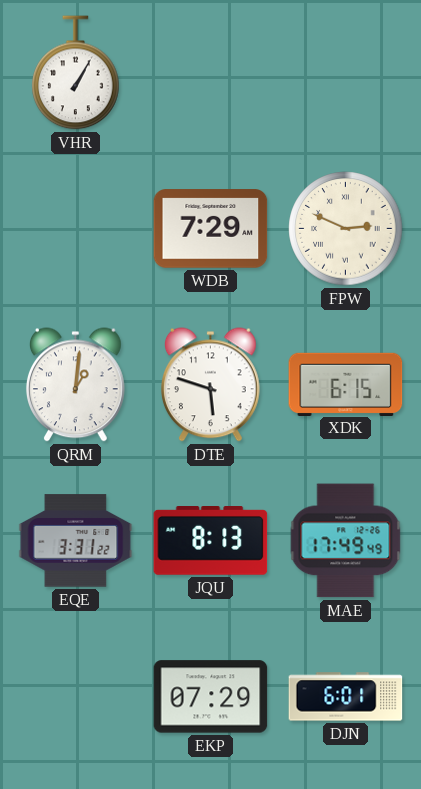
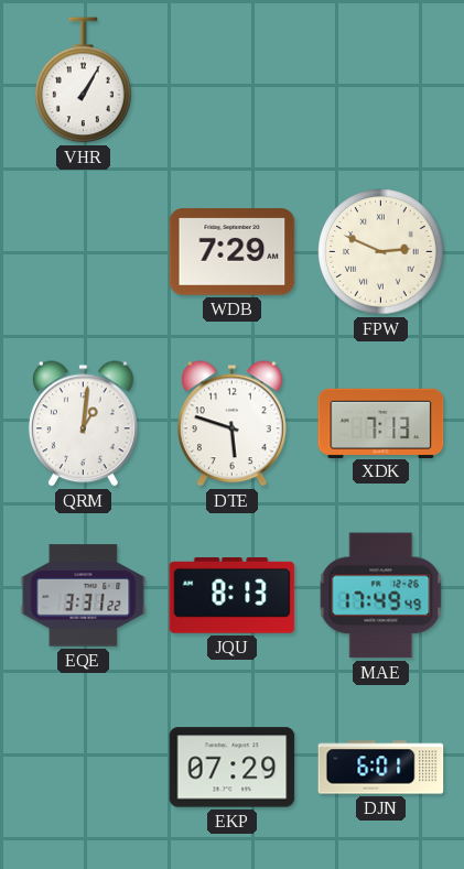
XDK: 6:15 -> 7:13
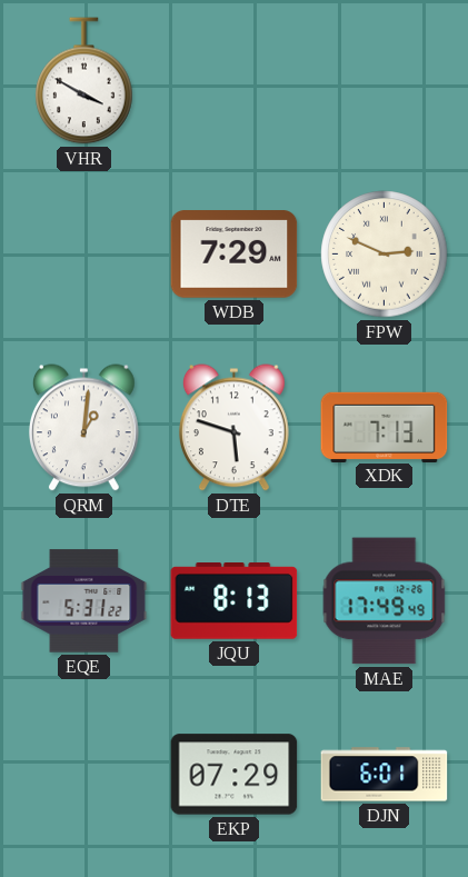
VHR: 1:05 -> 3:50
EQE: 3:31 -> 5:31
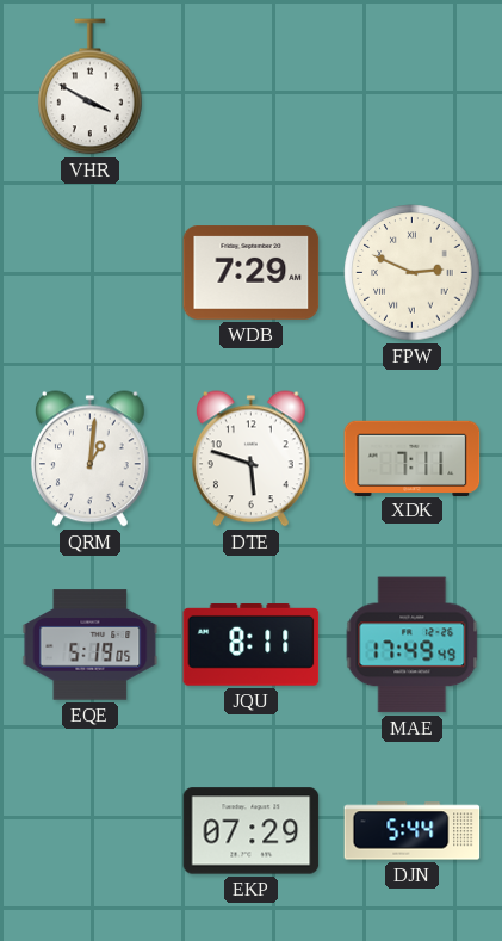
XDK: 7:13 -> 7:11
EQE: 5:31 -> 5:19
JQU: 8:13 -> 8:11
DJN: 6:01 -> 5:44
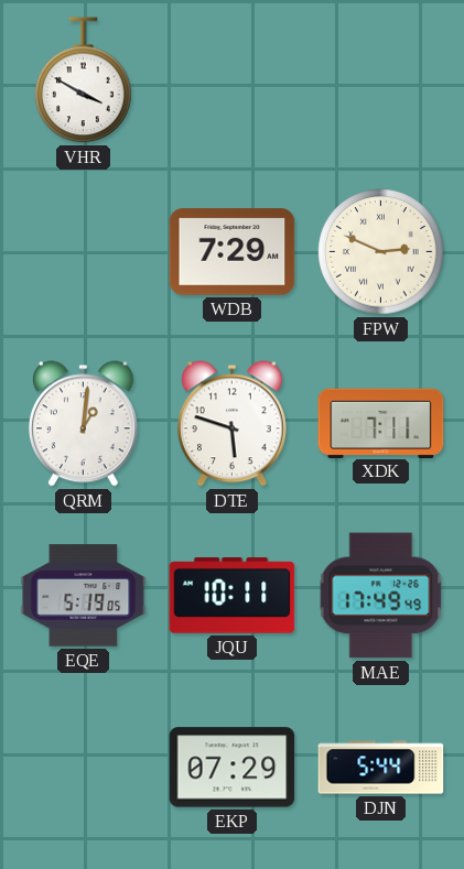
JQU: 8:11 -> 10:11
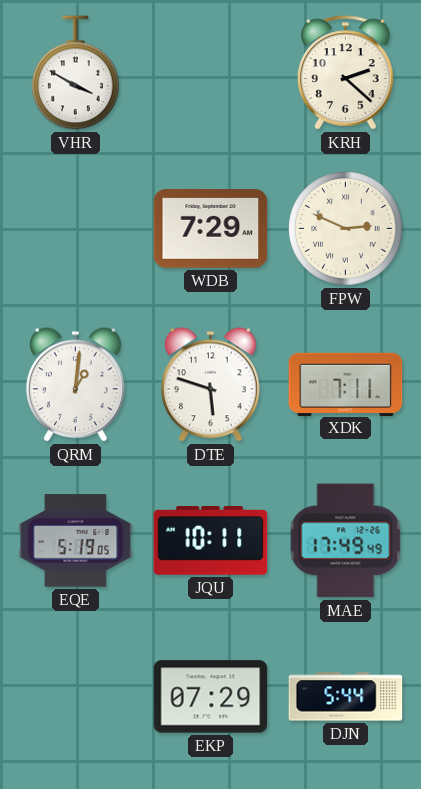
KRH: none -> 2:22
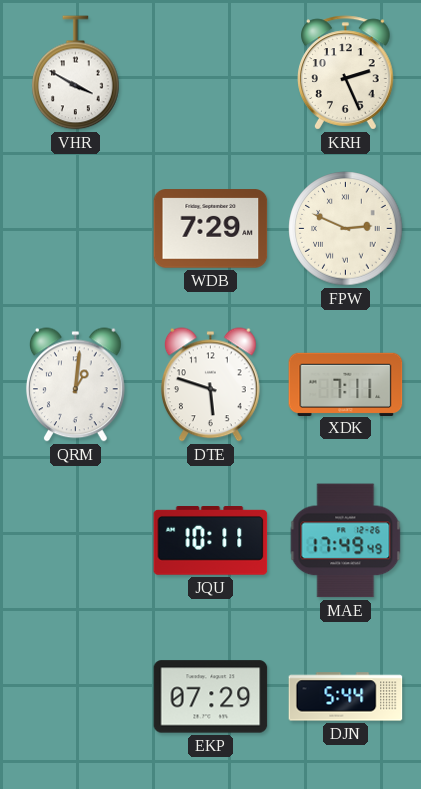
KRH: 2:22 -> 2:26
EQE: 5:19 -> none
